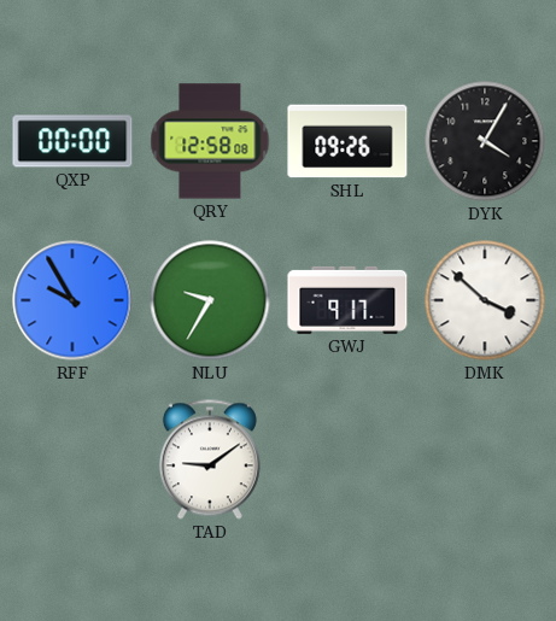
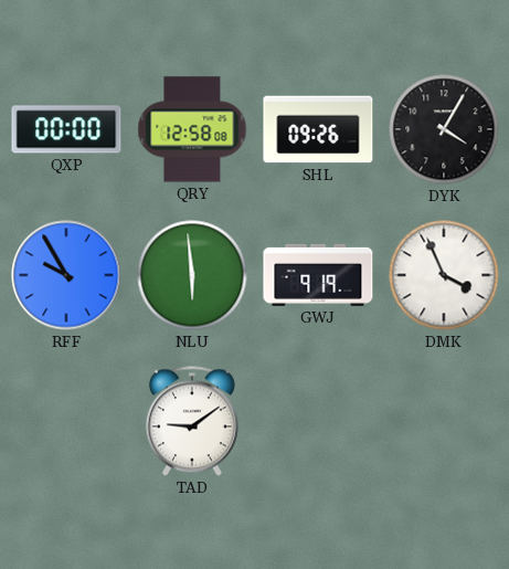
NLU: 9:35 -> 5:59
GWJ: 9:17 -> 9:19
DMK: 3:52 -> 3:56
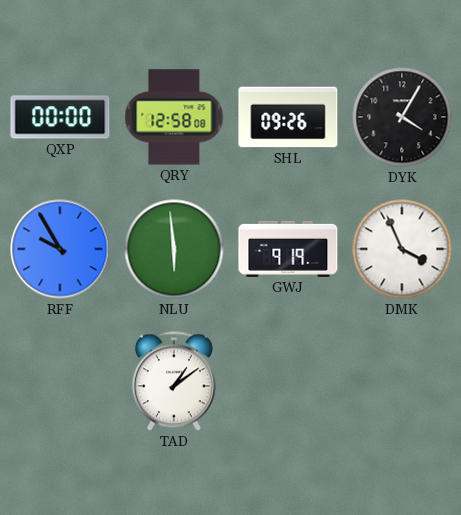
TAD: 9:09 -> 1:09
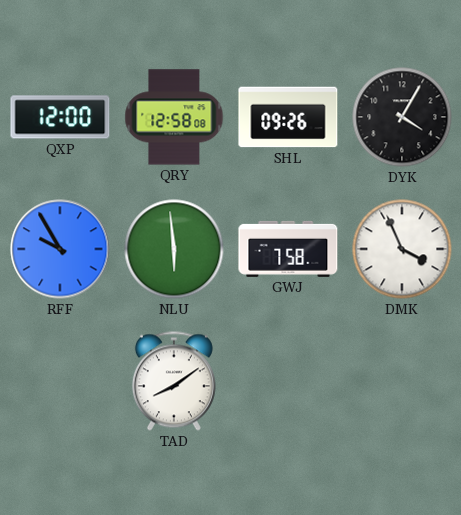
QXP: 00:00 -> 12:00
GWJ: 9:19 -> 7:58
TAD: 1:09 -> 8:09
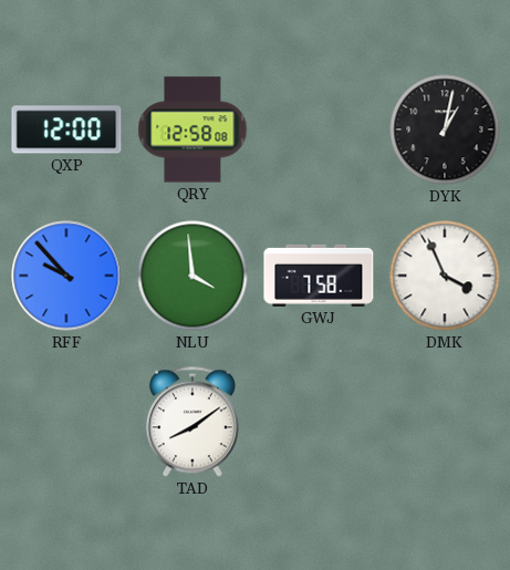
SHL: 09:26 -> none
DYK: 4:05 -> 1:02
RFF: 9:55 -> 9:53
NLU: 5:59 -> 3:59
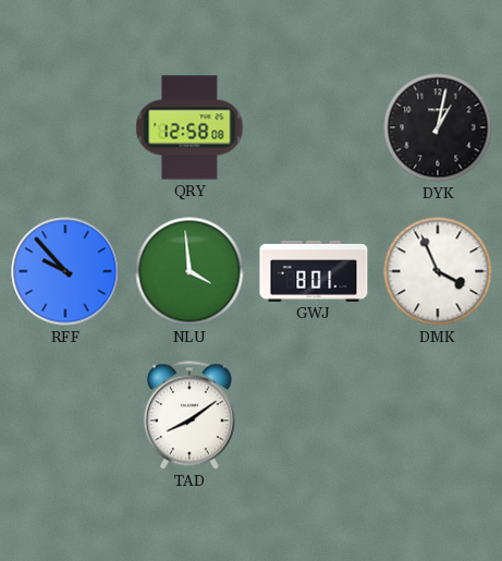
QXP: 12:00 -> none
GWJ: 7:58 -> 8:01
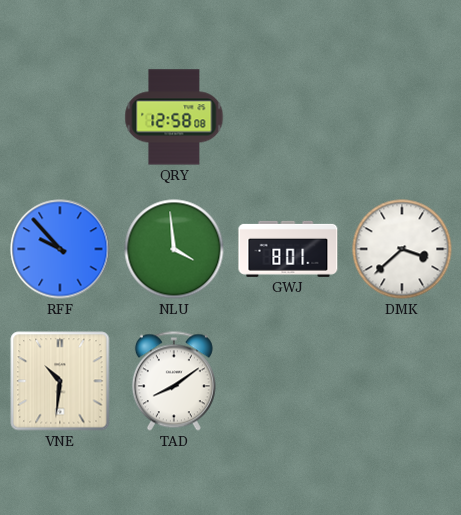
DYK: 1:02 -> none
DMK: 3:56 -> 3:38
VNE: none -> 10:31
